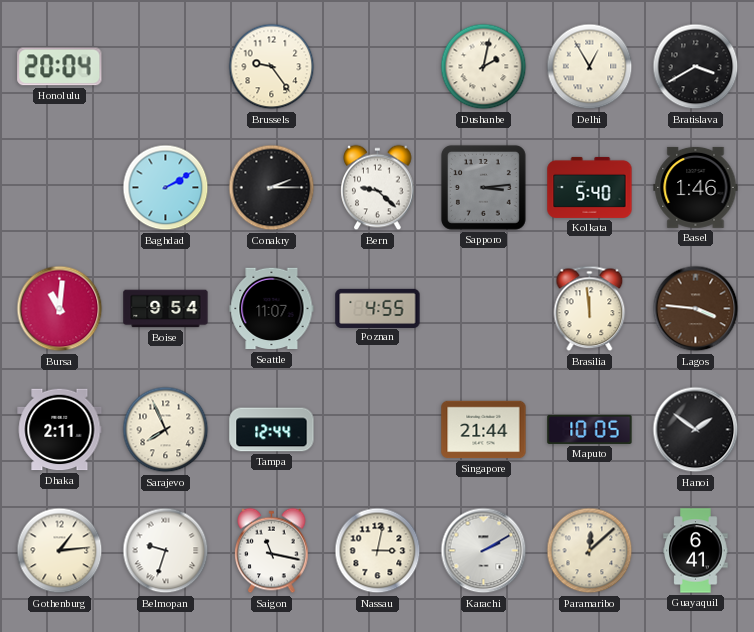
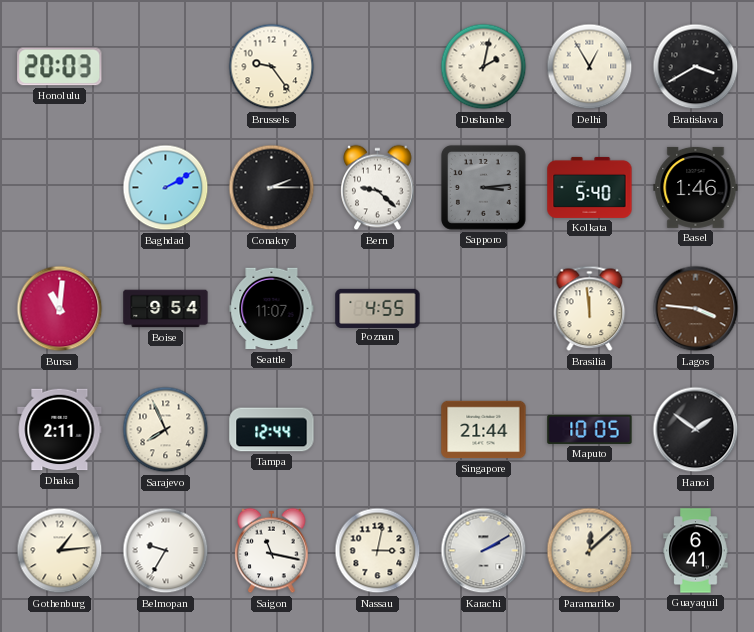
Honolulu: 20:04 -> 20:03
Belmopan: 9:33 -> 9:35
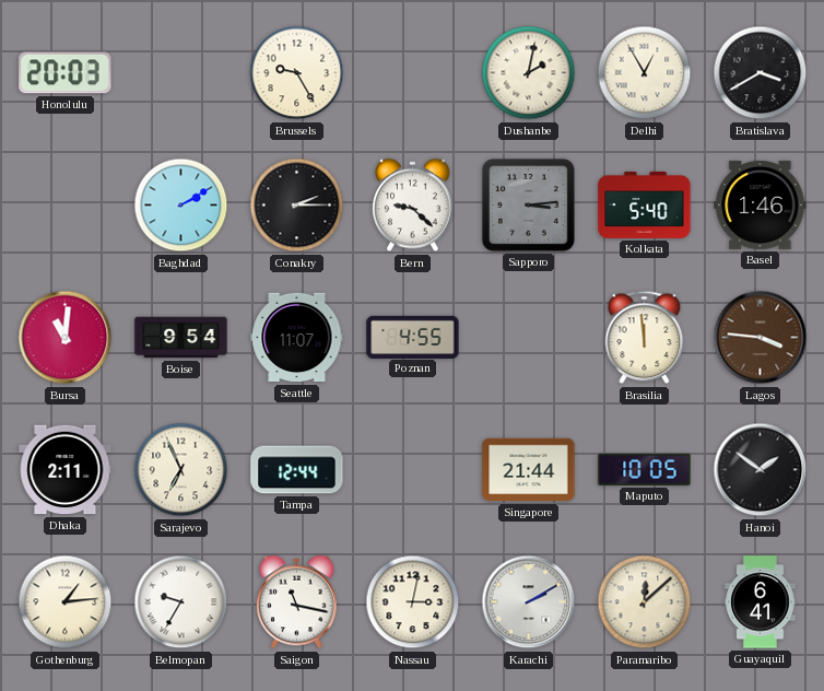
Brussels: 9:24 -> 9:25
Sarajevo: 7:56 -> 6:56
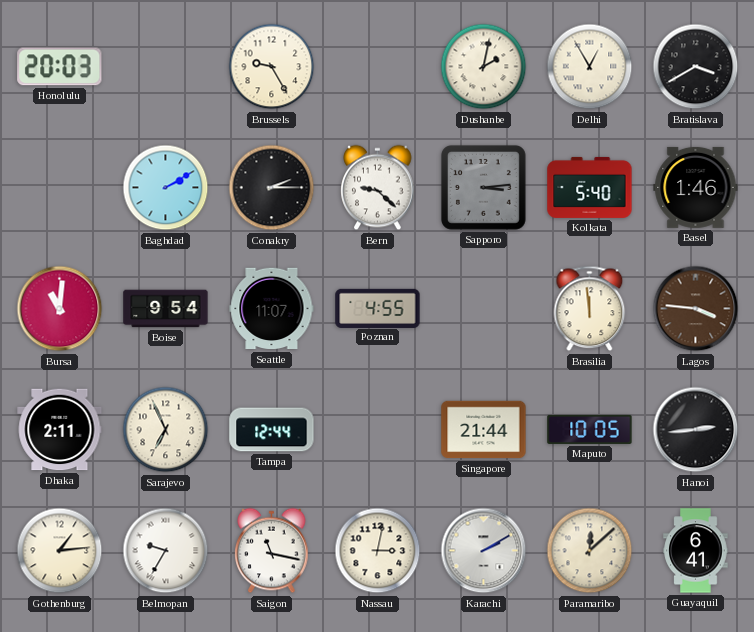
Hanoi: 1:51 -> 2:44
